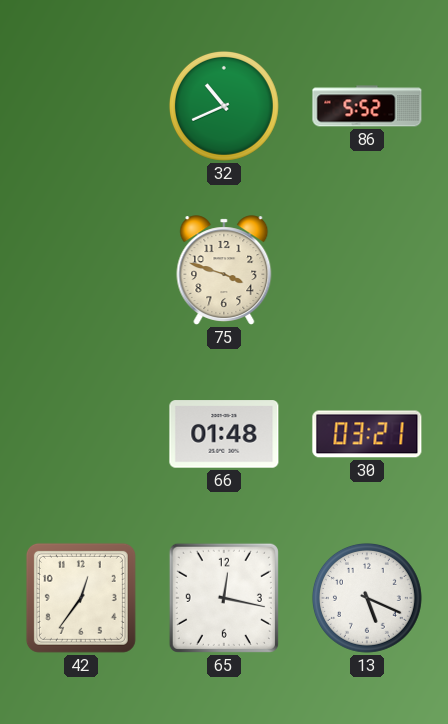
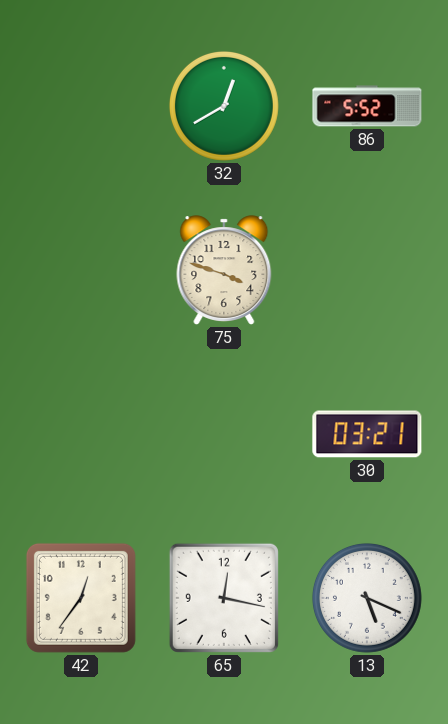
32: 10:41 -> 12:40
66: 01:48 -> none
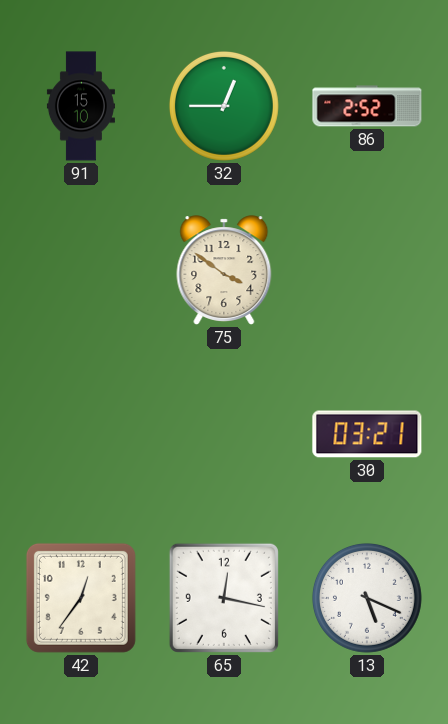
91: none -> 15:10
32: 12:40 -> 12:45
86: 5:52 -> 2:52
75: 3:48 -> 3:51
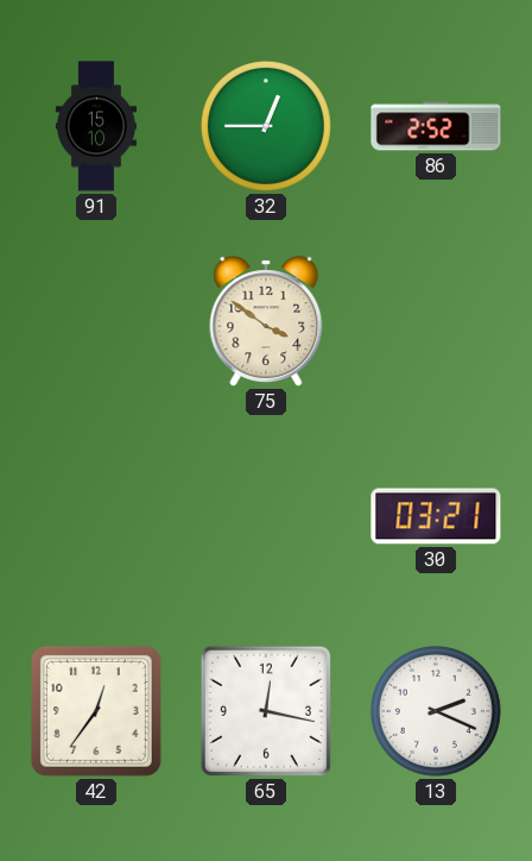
13: 5:19 -> 2:19
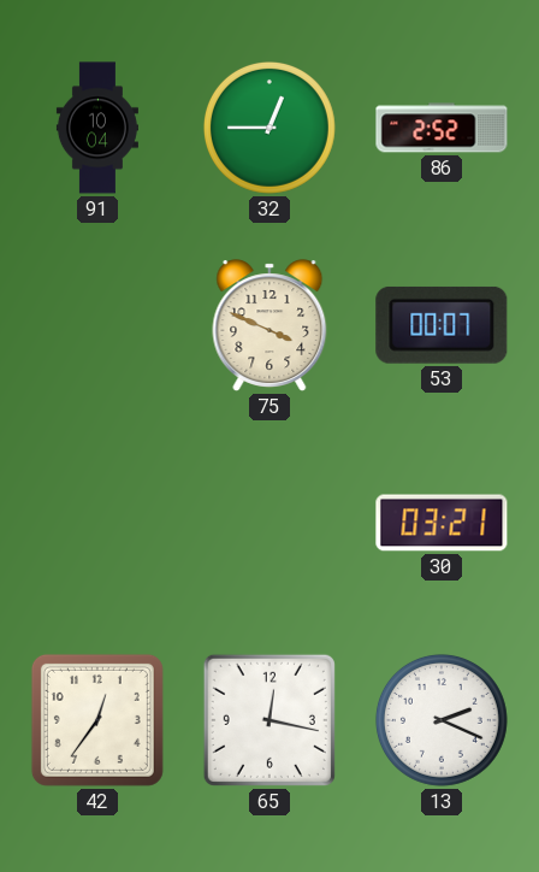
91: 15:10 -> 10:04
75: 3:51 -> 3:49
53: none -> 00:07
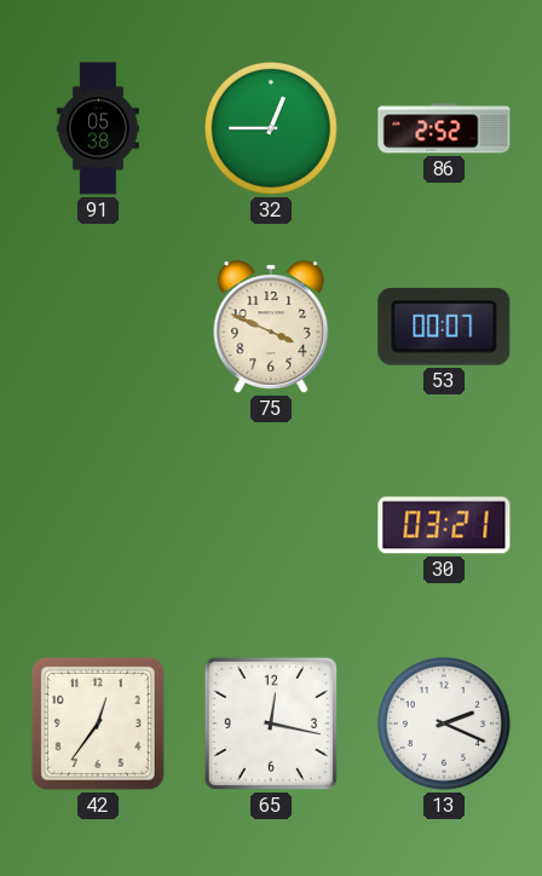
91: 10:04 -> 05:38
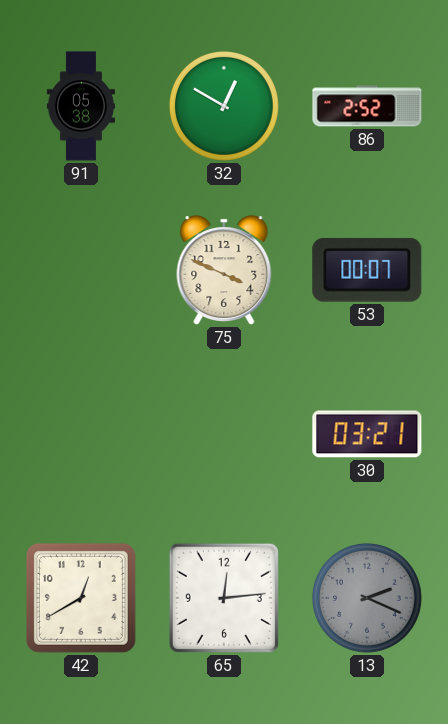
32: 12:45 -> 12:50
42: 12:36 -> 12:40
65: 12:17 -> 12:14
13 dial: white -> grey
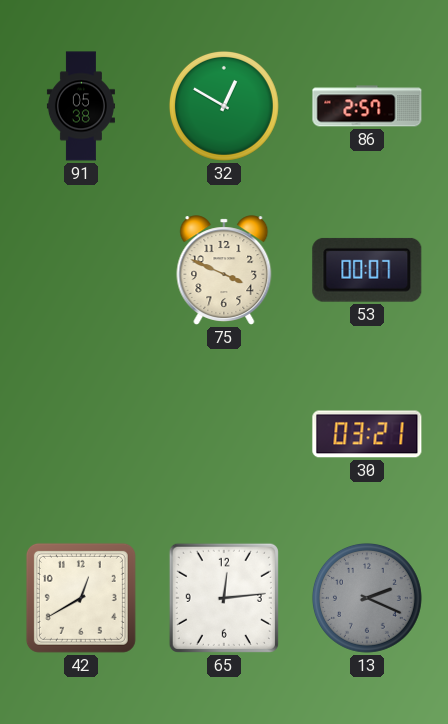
86: 2:52 -> 2:57
